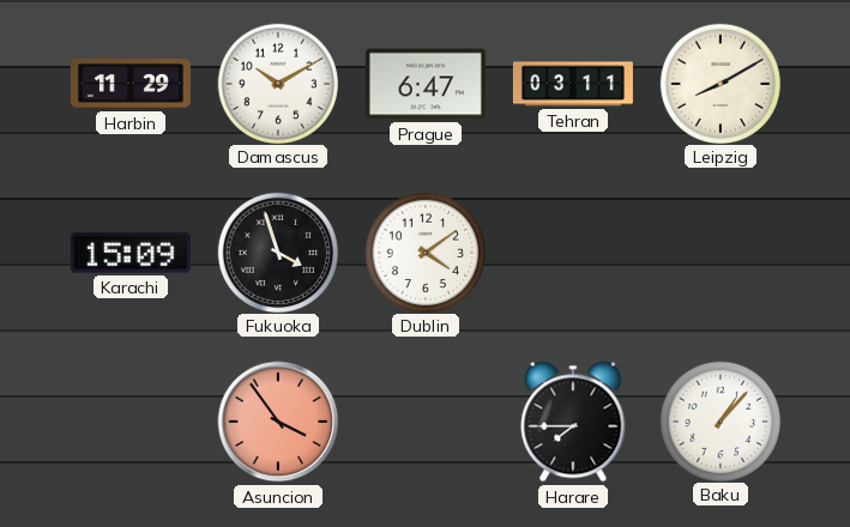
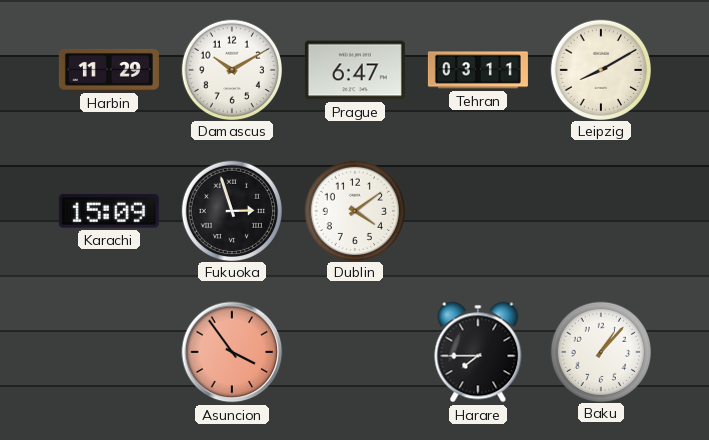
Fukuoka: 3:57 -> 2:57
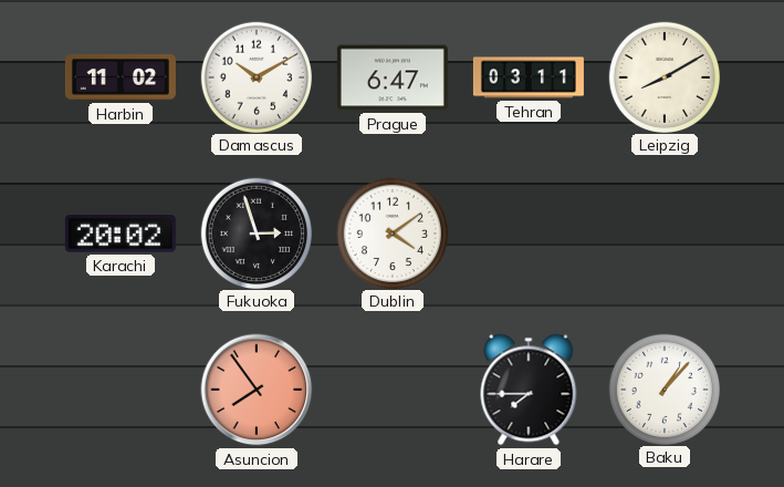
Harbin: 11:29 -> 11:02
Karachi: 15:09 -> 20:02
Asuncion: 3:54 -> 7:54
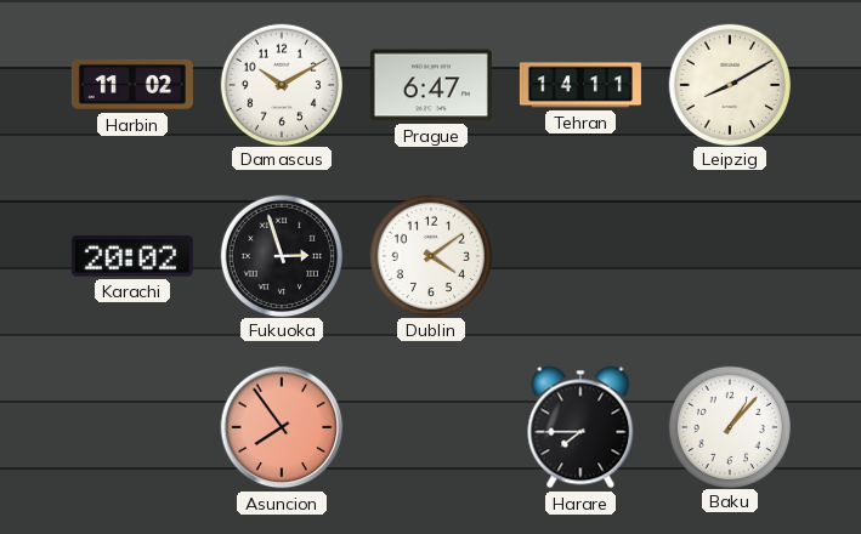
Tehran: 03:11 -> 14:11
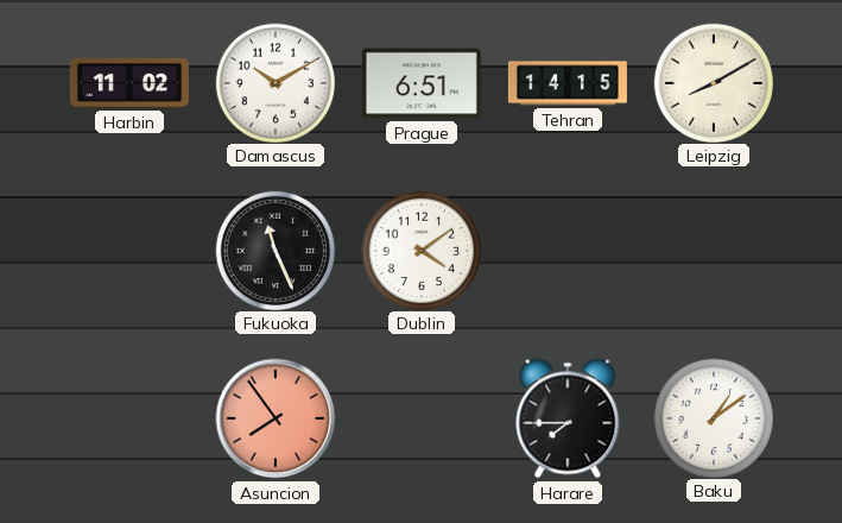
Prague: 6:47 -> 6:51
Tehran: 14:11 -> 14:15
Karachi: 20:02 -> none
Fukuoka: 2:57 -> 11:26
Baku: 1:07 -> 1:09
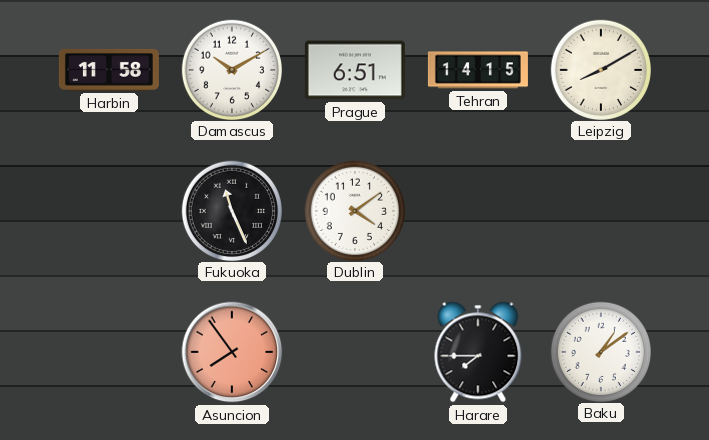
Harbin: 11:02 -> 11:58
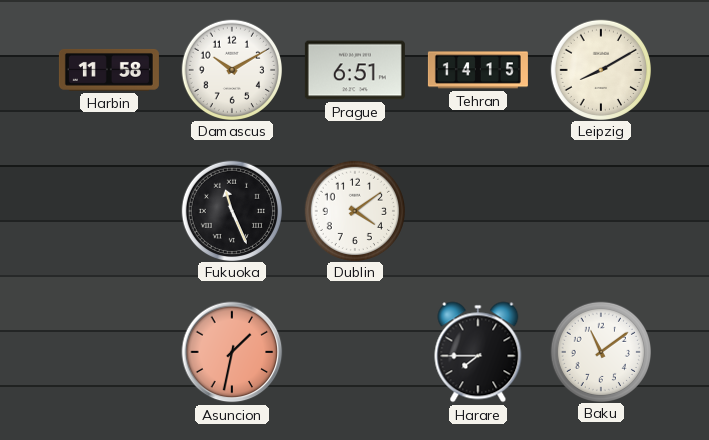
Asuncion: 7:54 -> 1:32
Baku: 1:09 -> 11:09
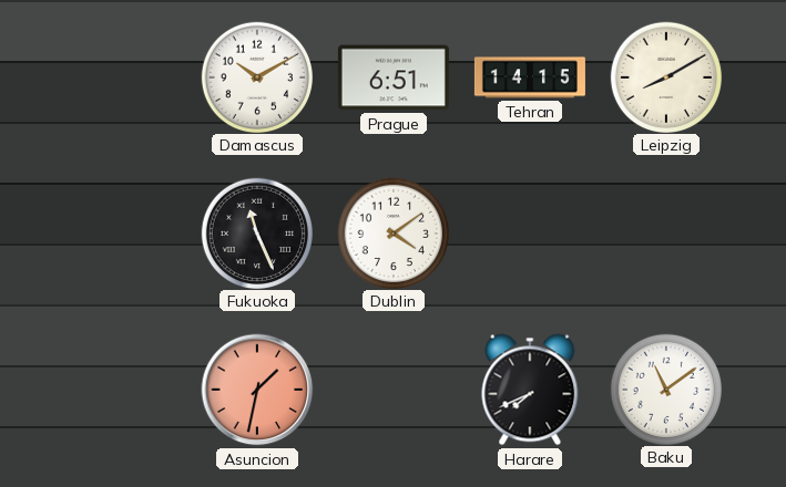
Harbin: 11:58 -> none
Harare: 7:45 -> 7:41
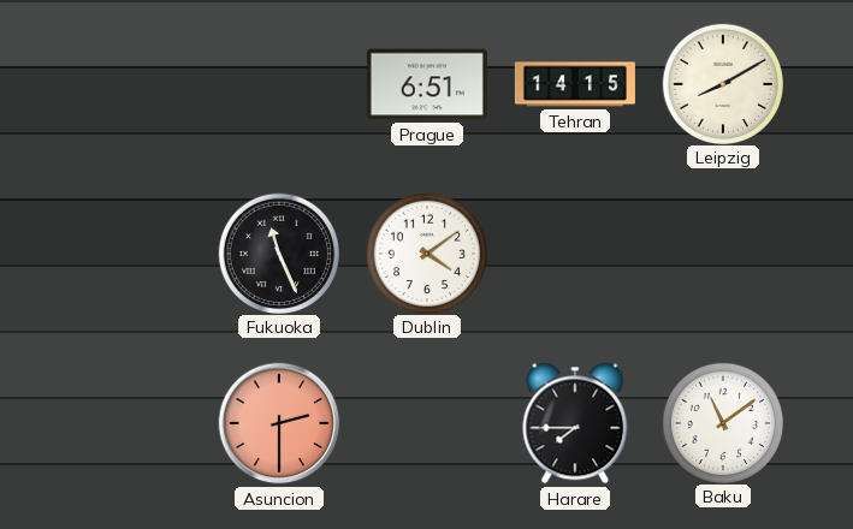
Damascus: 10:10 -> none
Asuncion: 1:32 -> 2:30
Harare: 7:41 -> 7:45
